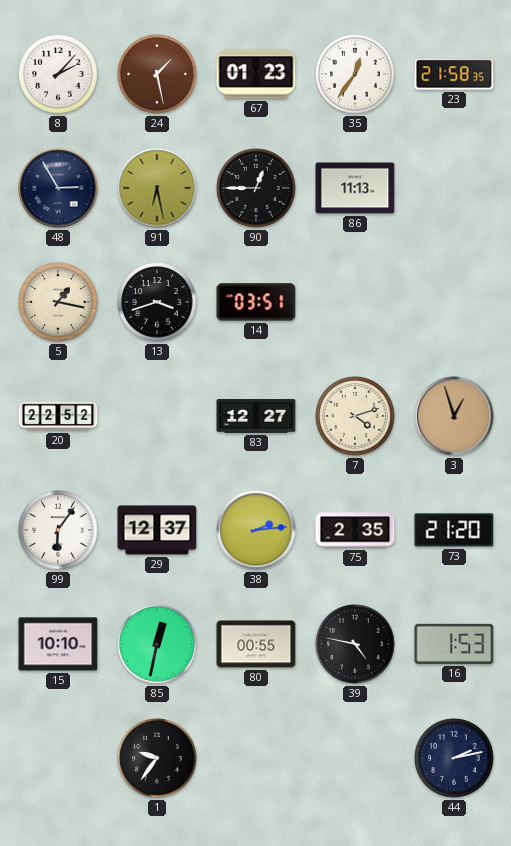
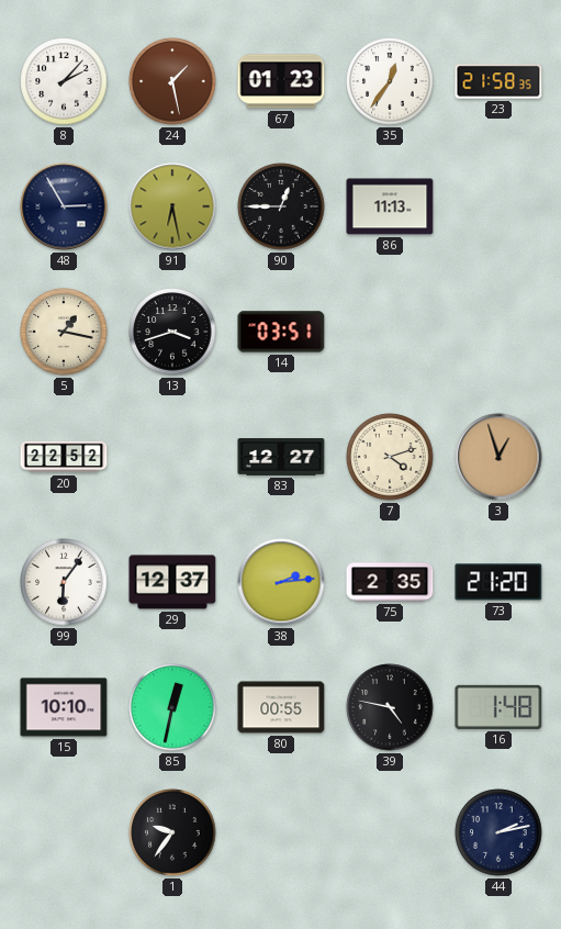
16: 1:53 -> 1:48
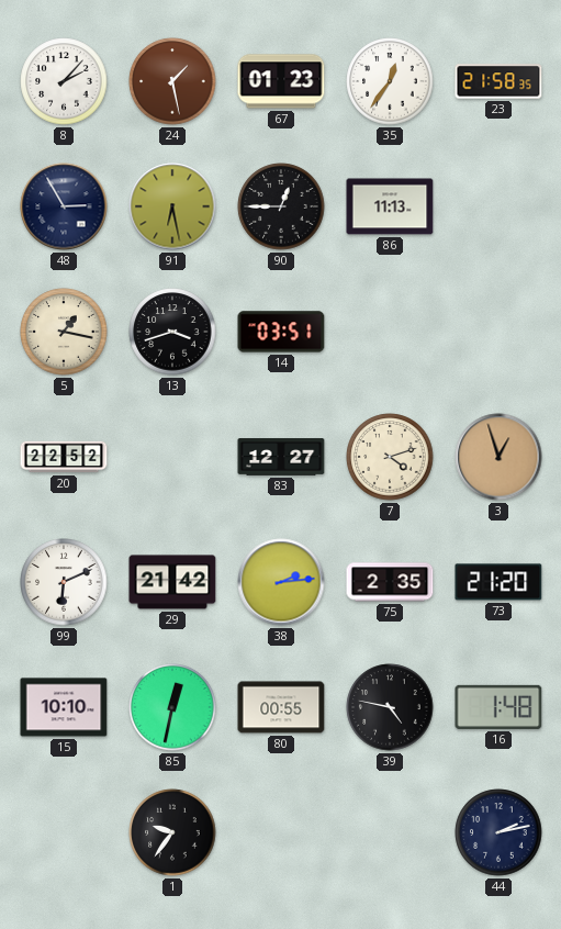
99: 6:06 -> 6:11
29: 12:37 -> 21:42
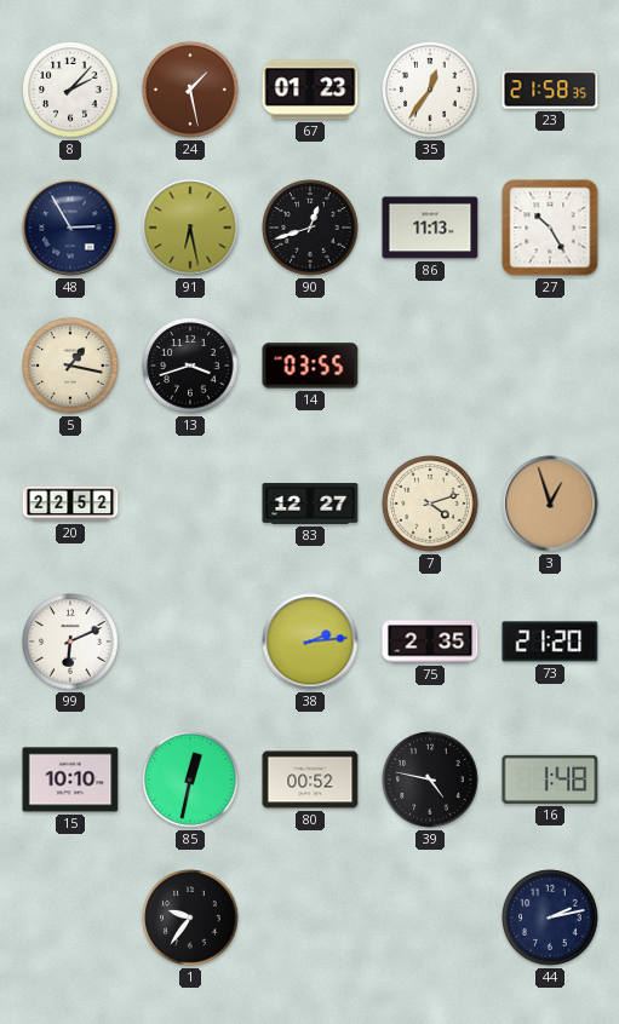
90: 12:45 -> 12:42
27: none -> 10:25
14: 03:51 -> 03:55
29: 21:42 -> none
80: 00:55 -> 00:52
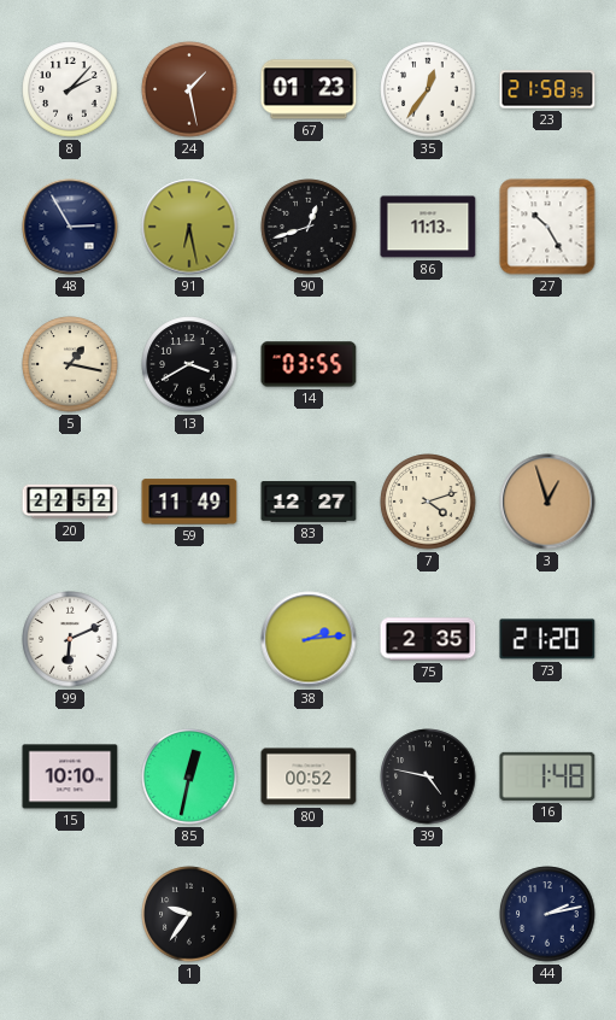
13: 3:42 -> 3:40
59: none -> 11:49
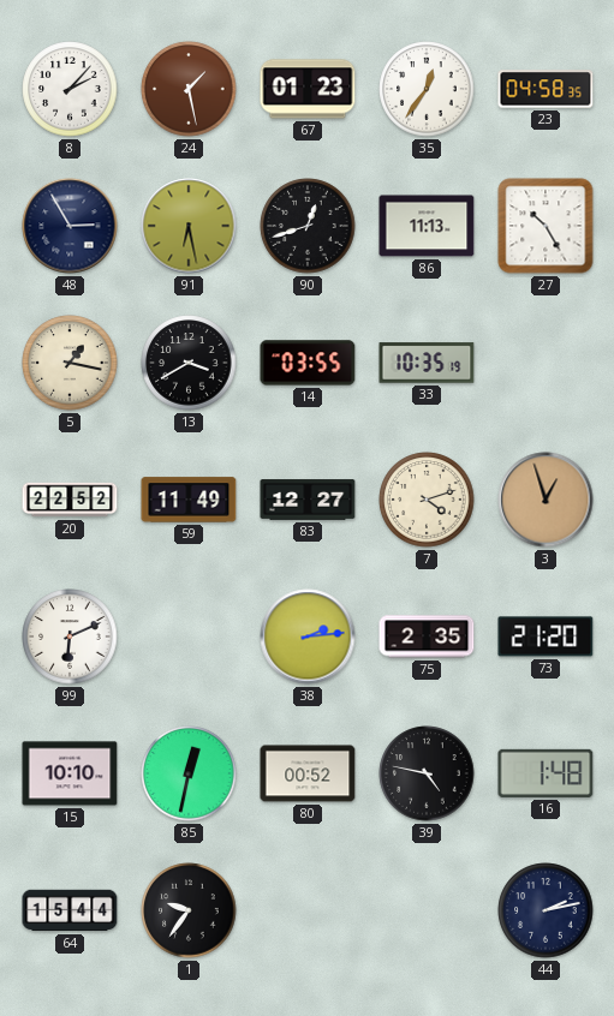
23: 21:58 -> 04:58
33: none -> 10:35
64: none -> 15:44
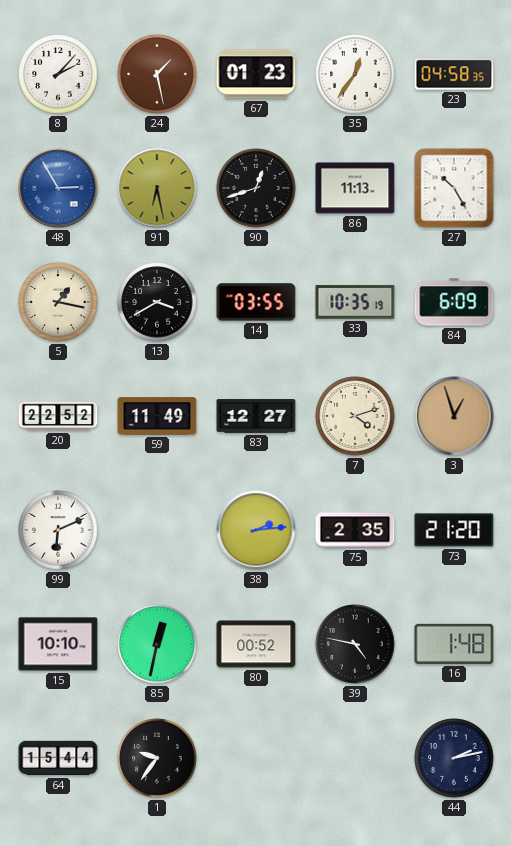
48 dial: navy -> blue
84: none -> 6:09
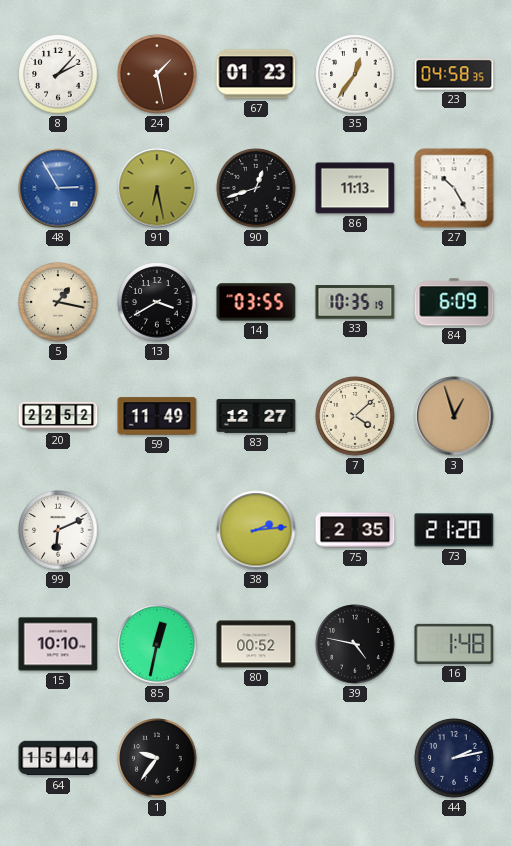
7: 4:12 -> 4:08
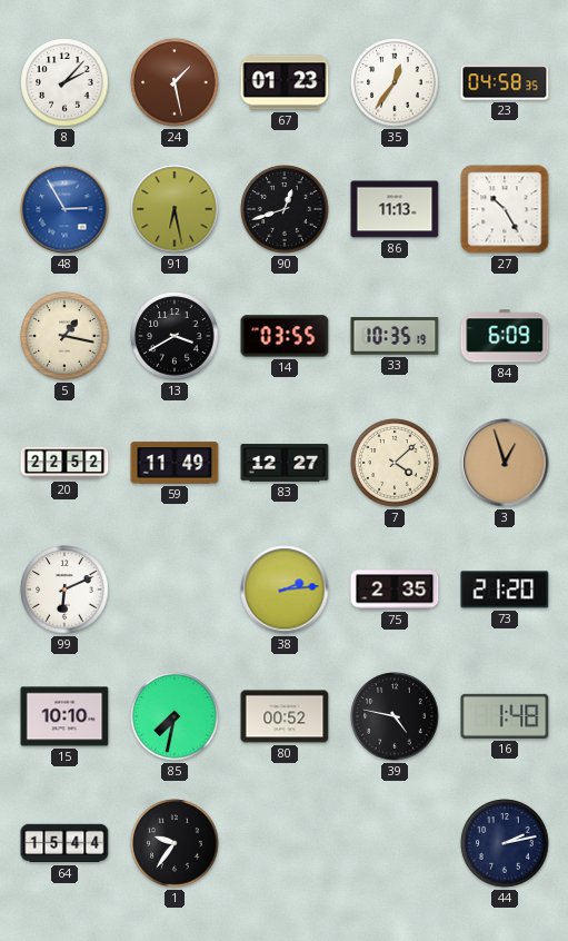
85: 12:32 -> 7:32
